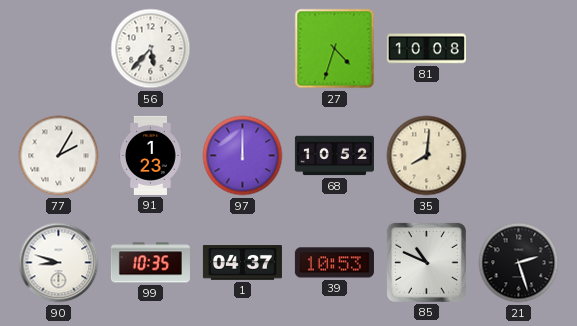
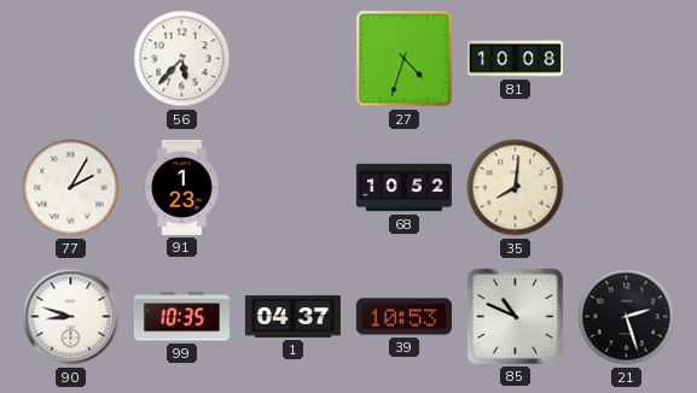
97: 12:00 -> none
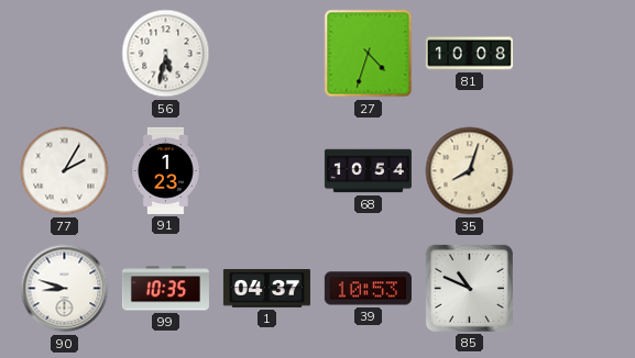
56: 5:37 -> 5:32
68: 10:52 -> 10:54
35: 8:01 -> 8:03
21: 2:27 -> none
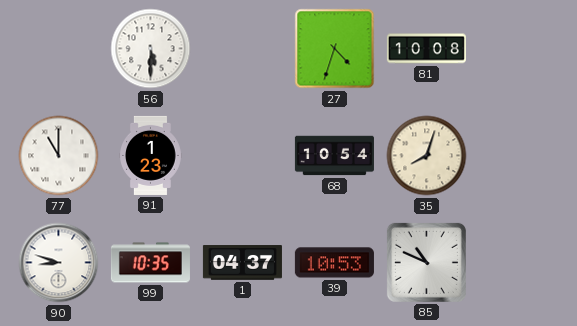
56: 5:32 -> 5:30
77: 2:05 -> 11:00
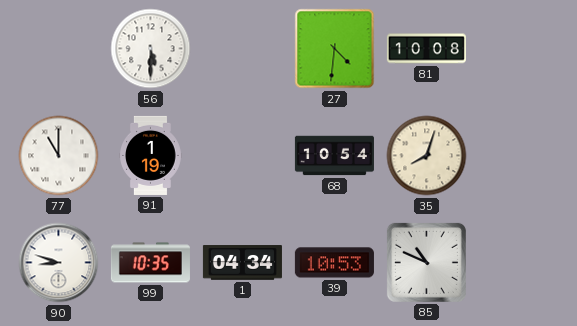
27: 4:33 -> 4:31
91: 1:23 -> 1:19
1: 04:37 -> 04:34
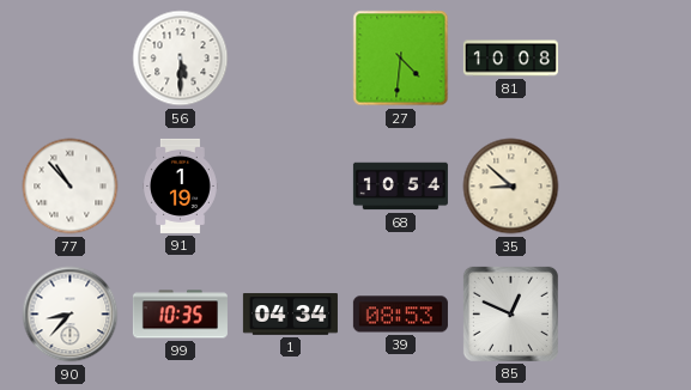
77: 11:00 -> 10:53
35: 8:03 -> 8:52
90: 8:48 -> 8:37
39: 10:53 -> 08:53
85: 10:49 -> 12:49
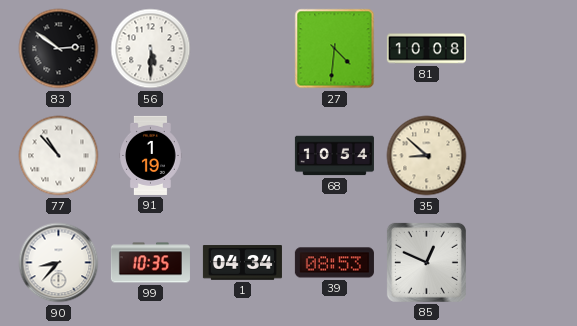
83: none -> 2:51
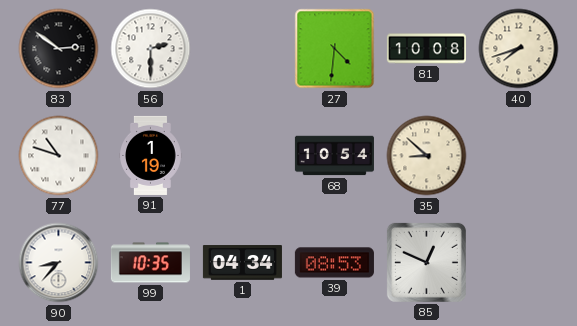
56: 5:30 -> 2:30
40: none -> 7:42
77: 10:53 -> 10:48
